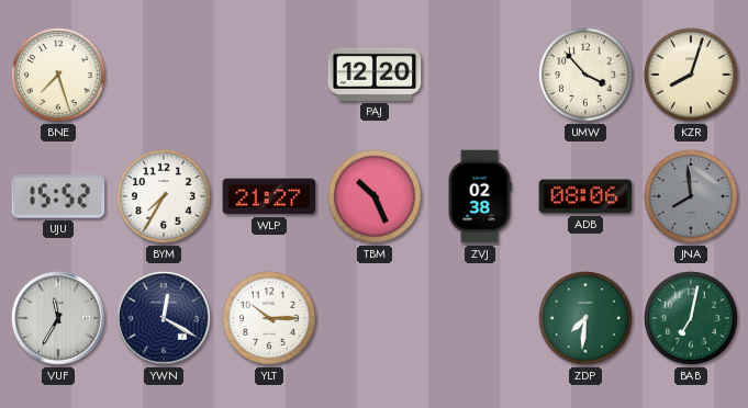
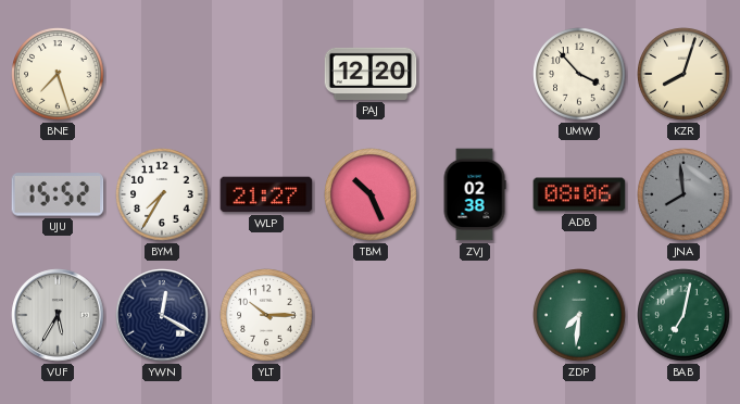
VUF: 11:35 -> 5:35
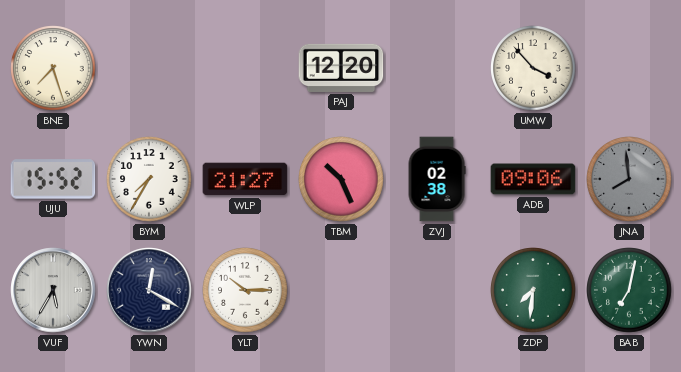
KZR: 8:03 -> none
ADB: 08:06 -> 09:06
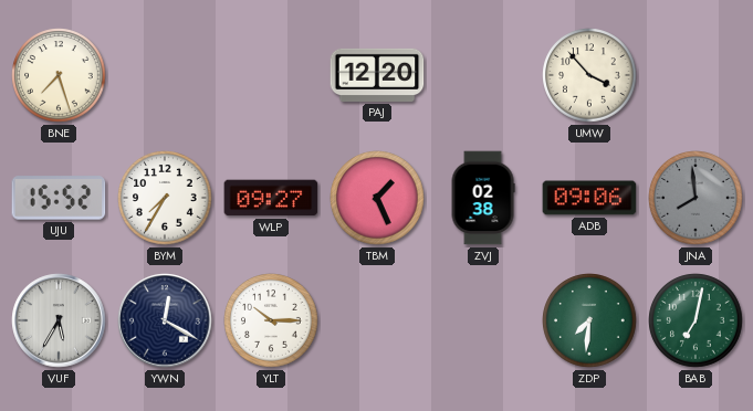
WLP: 21:27 -> 09:27
TBM: 10:26 -> 1:26
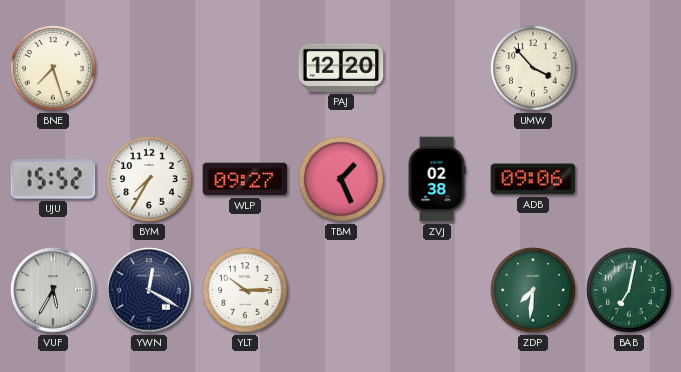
JNA: 7:59 -> none
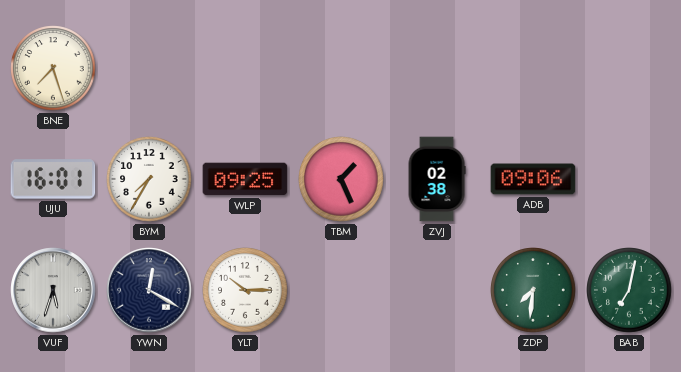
PAJ: 12:20 -> none
UMW: 3:53 -> none
UJU: 15:52 -> 16:01
WLP: 09:27 -> 09:25
VUF: 5:35 -> 5:33
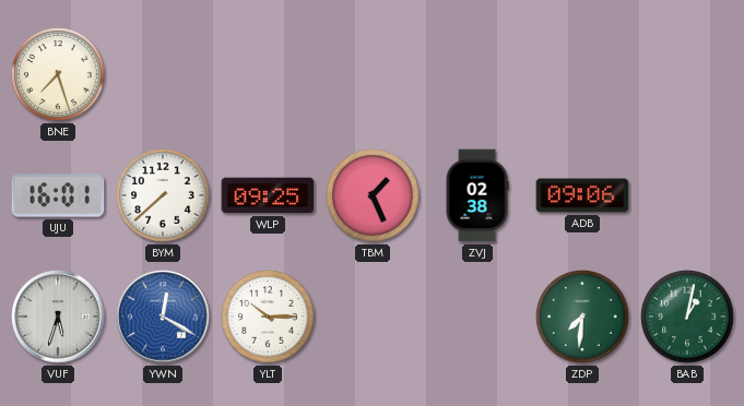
BYM: 7:35 -> 7:38
YWN dial: navy -> blue
BAB: 7:02 -> 1:02
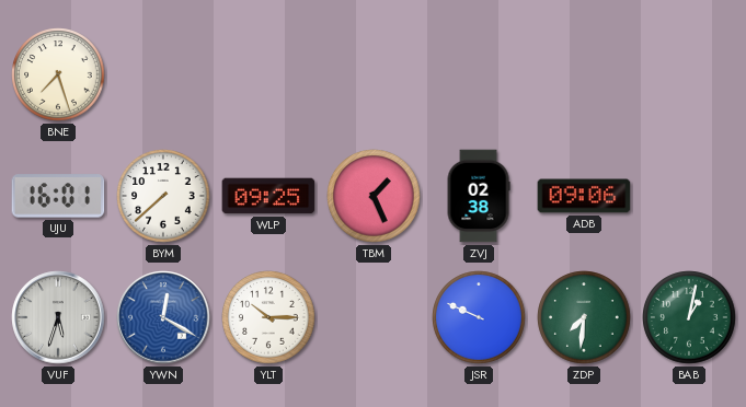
JSR: none -> 9:49
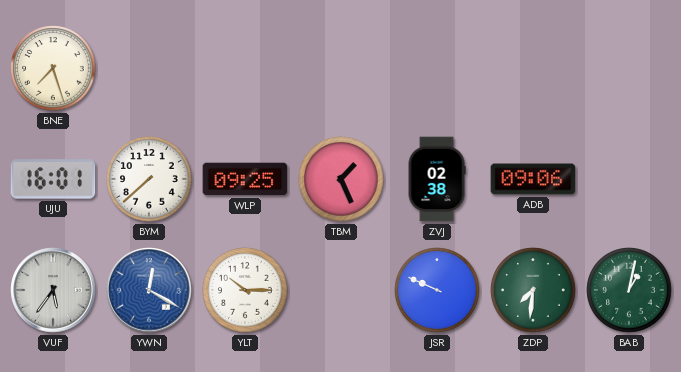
VUF: 5:33 -> 5:36
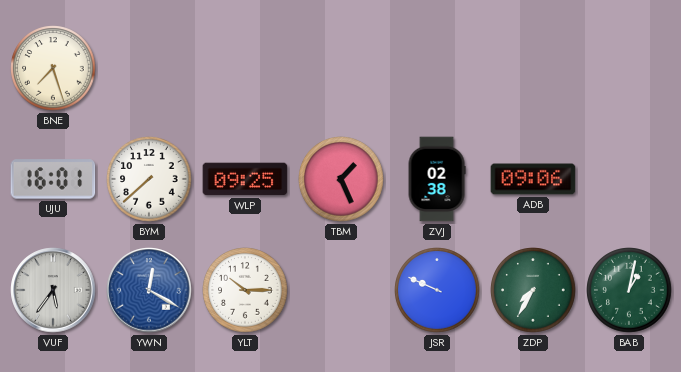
ZDP: 7:31 -> 7:35
